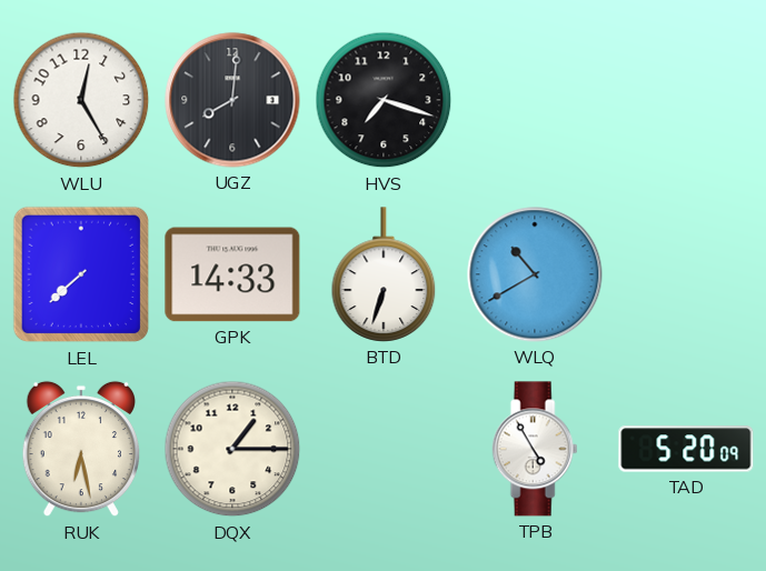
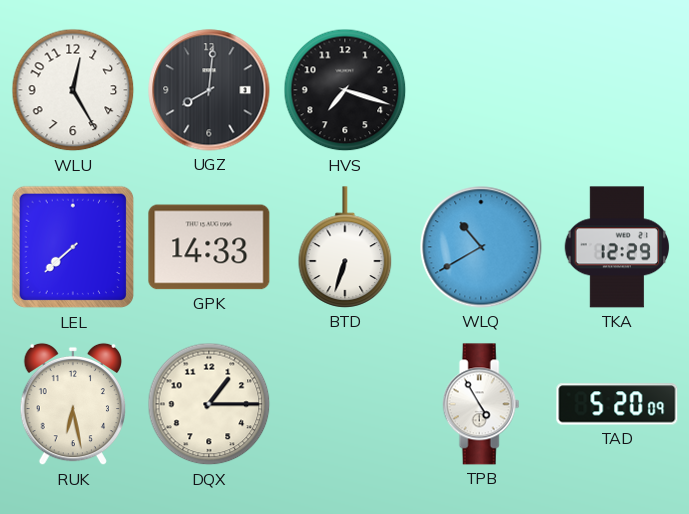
TKA: none -> 12:29
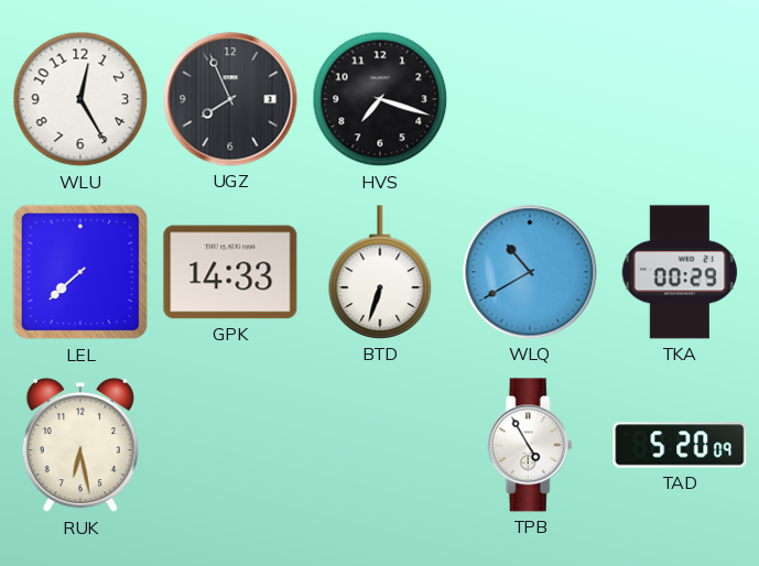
UGZ: 8:01 -> 7:56
TKA: 12:29 -> 00:29
DQX: 1:15 -> none
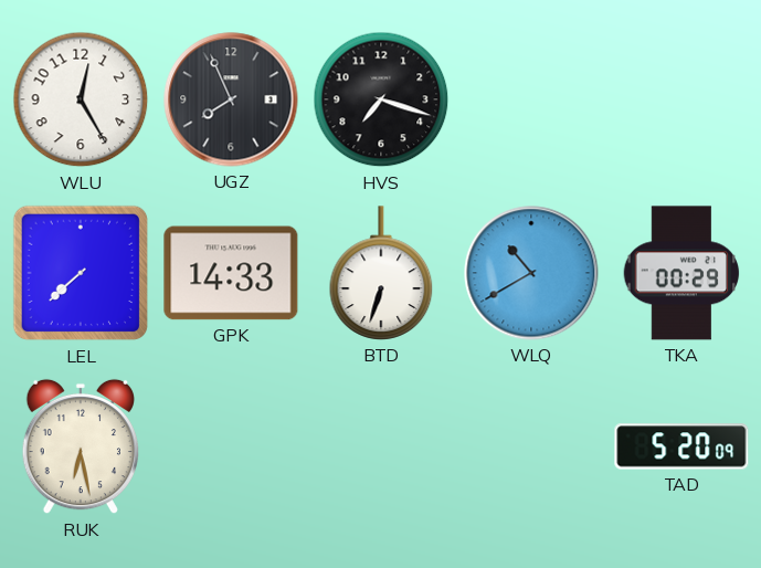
TPB: 4:55 -> none
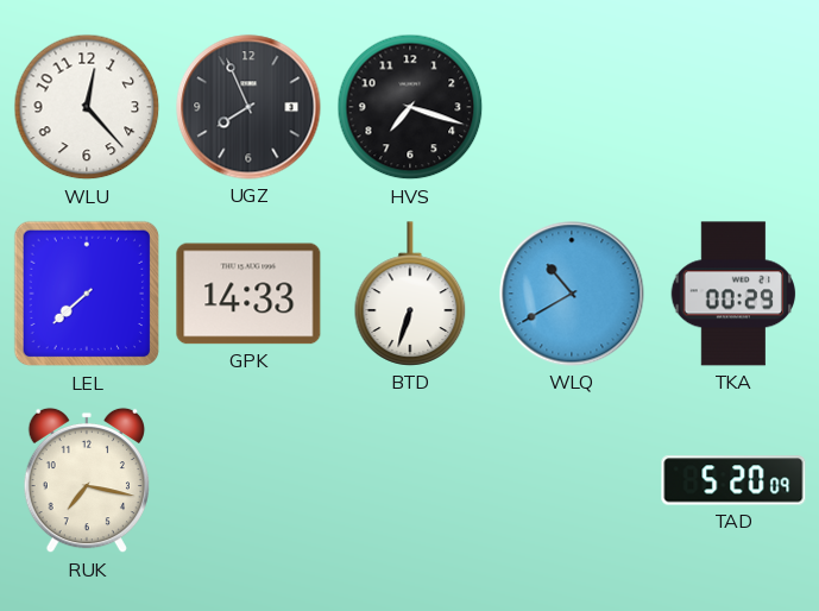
WLU: 12:25 -> 12:23
RUK: 6:28 -> 7:17
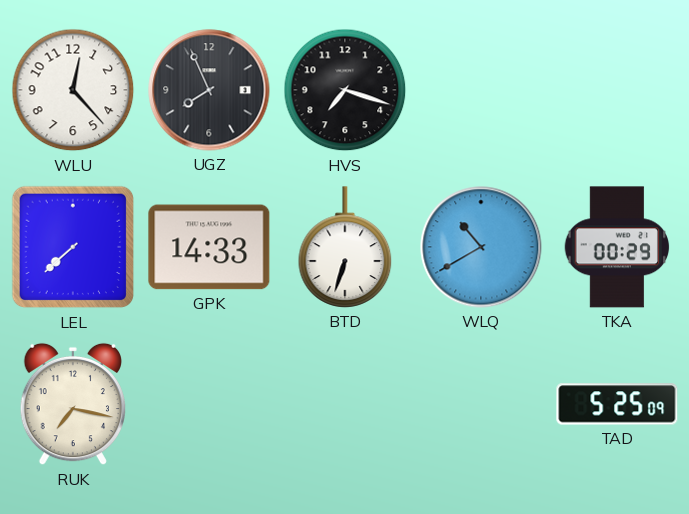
TAD: 5:20 -> 5:25
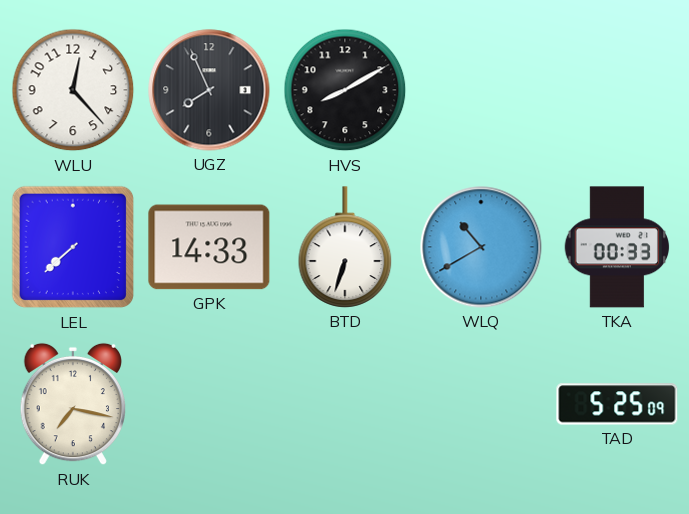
HVS: 7:18 -> 8:10
TKA: 00:29 -> 00:33
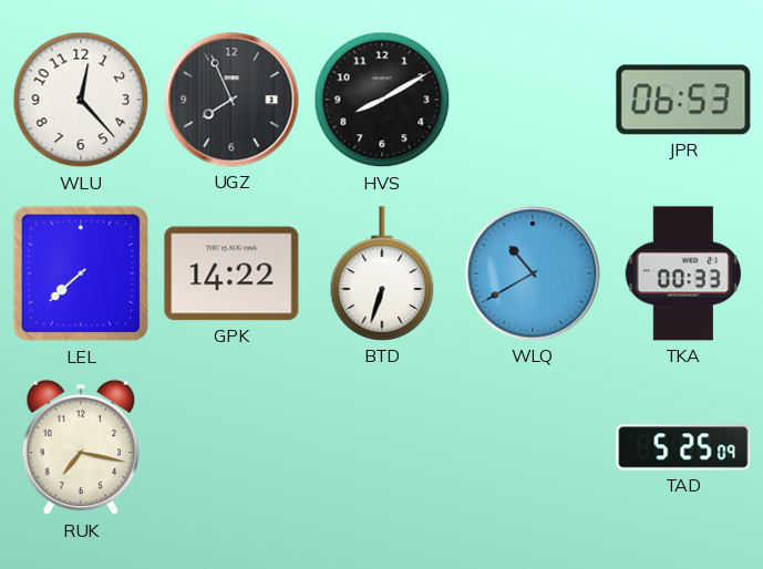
JPR: none -> 06:53
GPK: 14:33 -> 14:22
